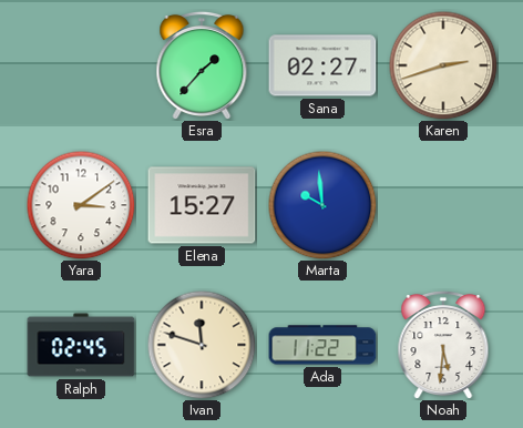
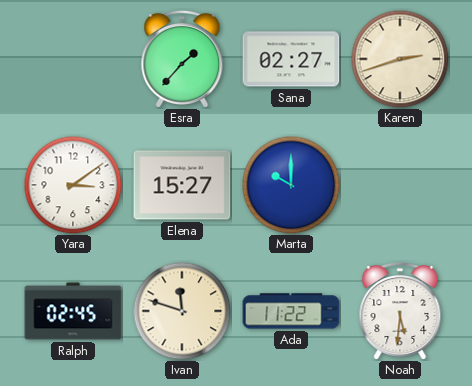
Marta: 9:59 -> 10:00
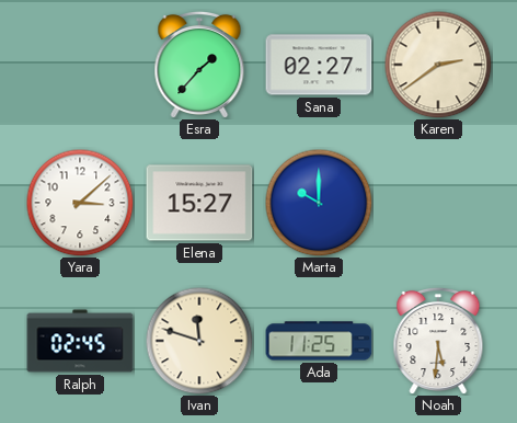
Karen: 2:42 -> 2:39
Yara: 3:09 -> 3:08
Ada: 11:22 -> 11:25
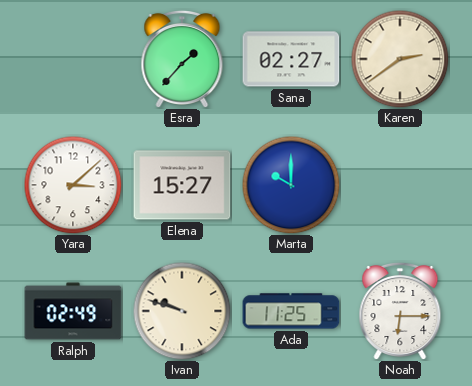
Ralph: 02:45 -> 02:49
Ivan: 11:48 -> 9:48
Noah: 5:31 -> 6:15
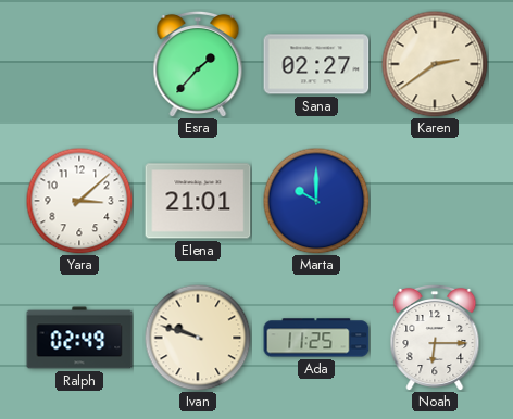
Elena: 15:27 -> 21:01
